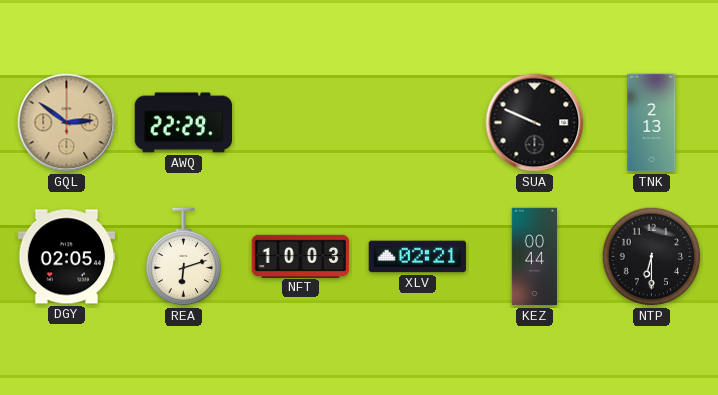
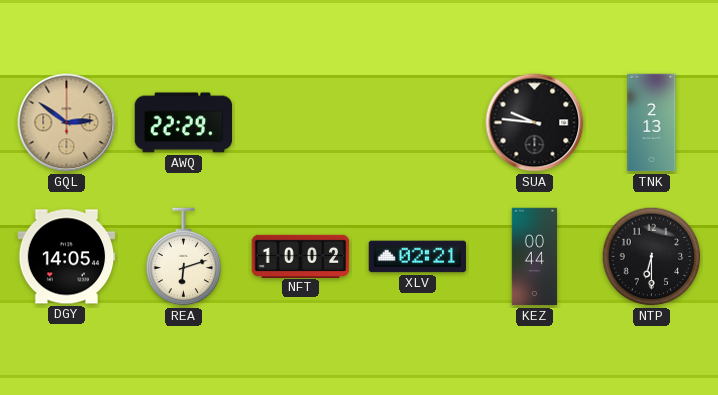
SUA: 9:49 -> 9:46
DGY: 02:05 -> 14:05
NFT: 10:03 -> 10:02
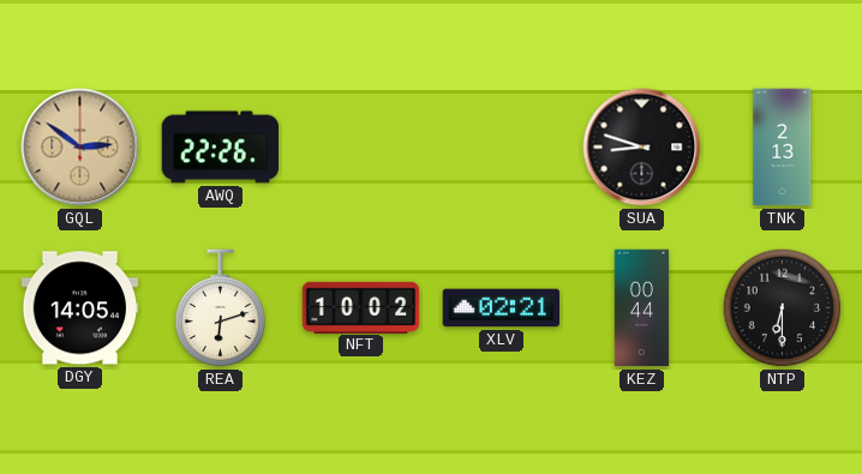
AWQ: 22:29 -> 22:26
SUA: 9:46 -> 8:48
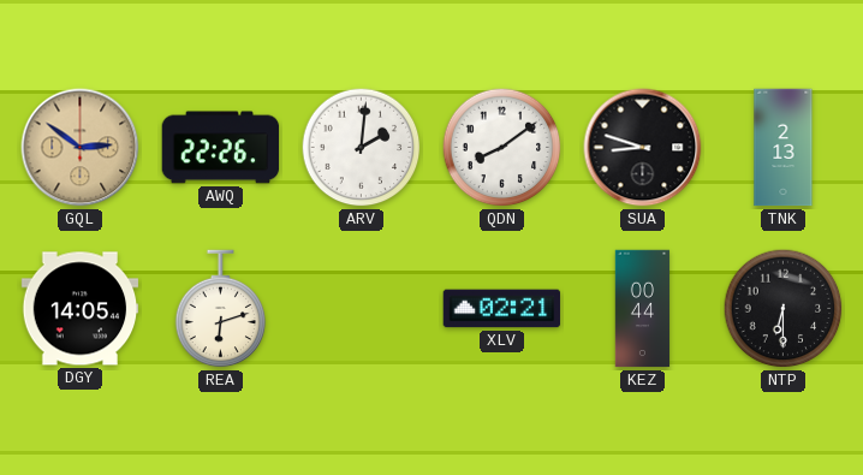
ARV: none -> 2:01
QDN: none -> 8:09
NFT: 10:02 -> none
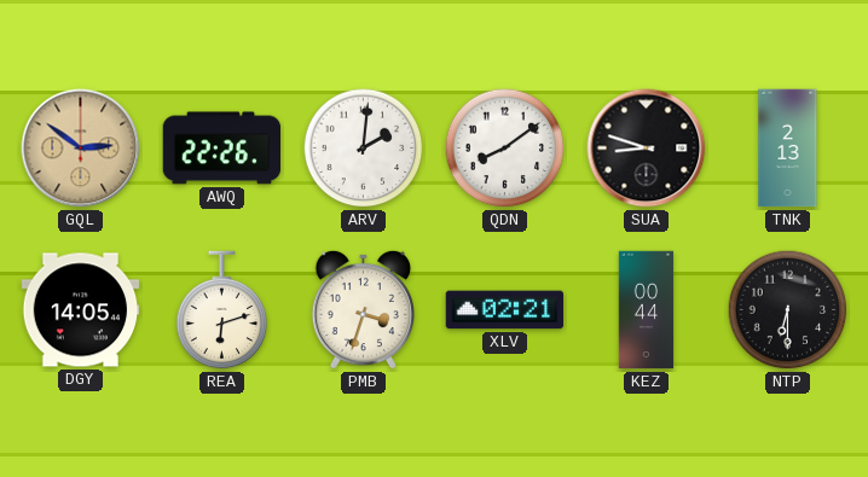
PMB: none -> 3:33
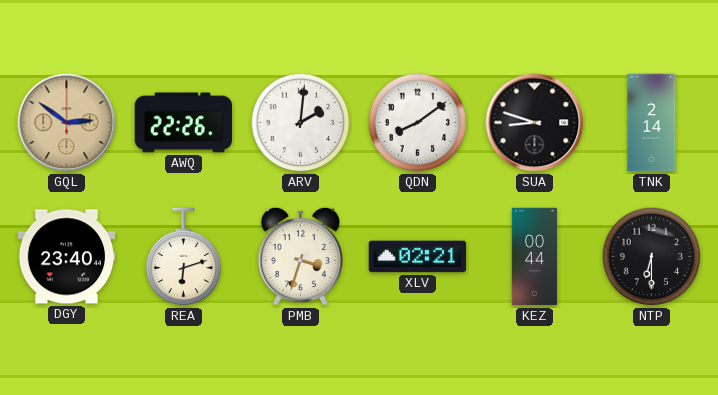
TNK: 2:13 -> 2:14
DGY: 14:05 -> 23:40
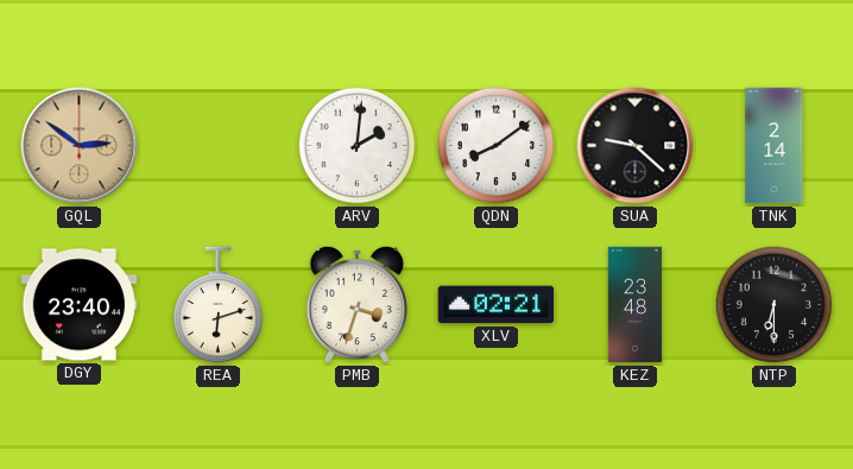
AWQ: 22:26 -> none
SUA: 8:48 -> 9:22
KEZ: 00:44 -> 23:48
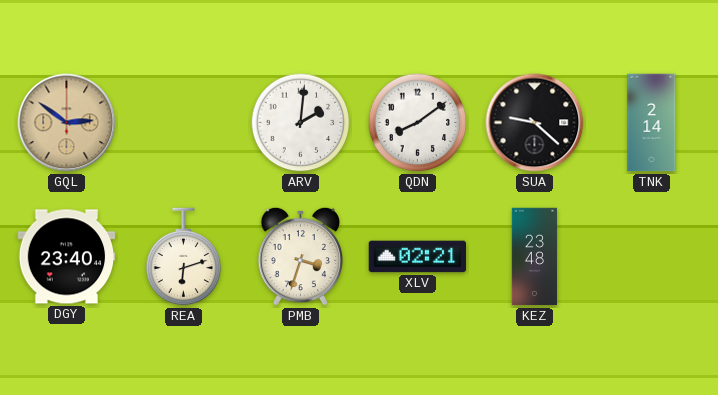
NTP: 6:30 -> none
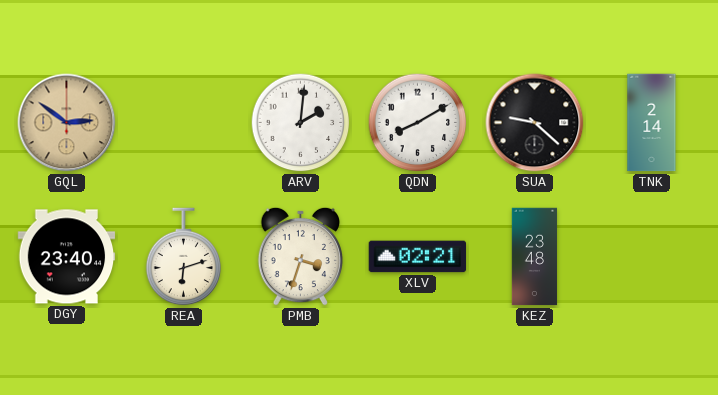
QDN: 8:09 -> 8:10
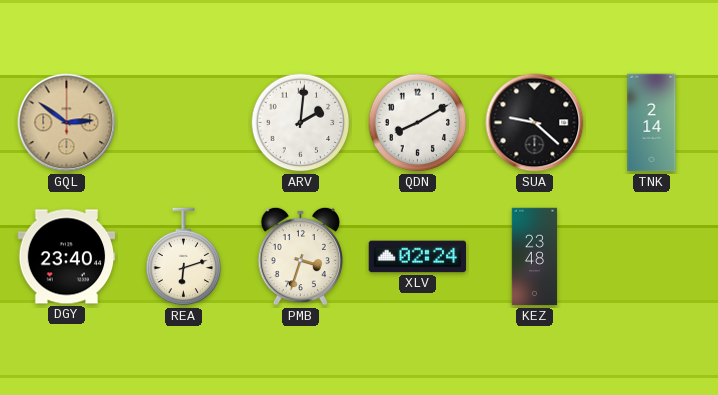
XLV: 02:21 -> 02:24
